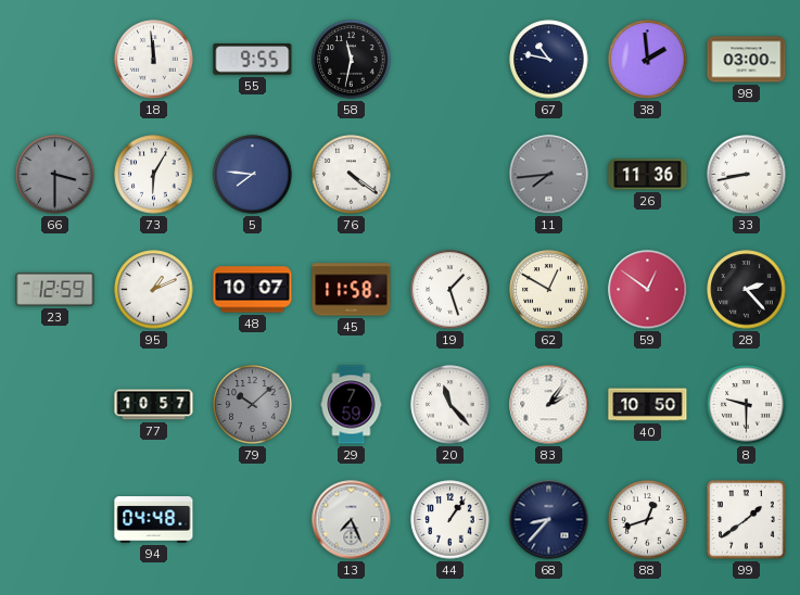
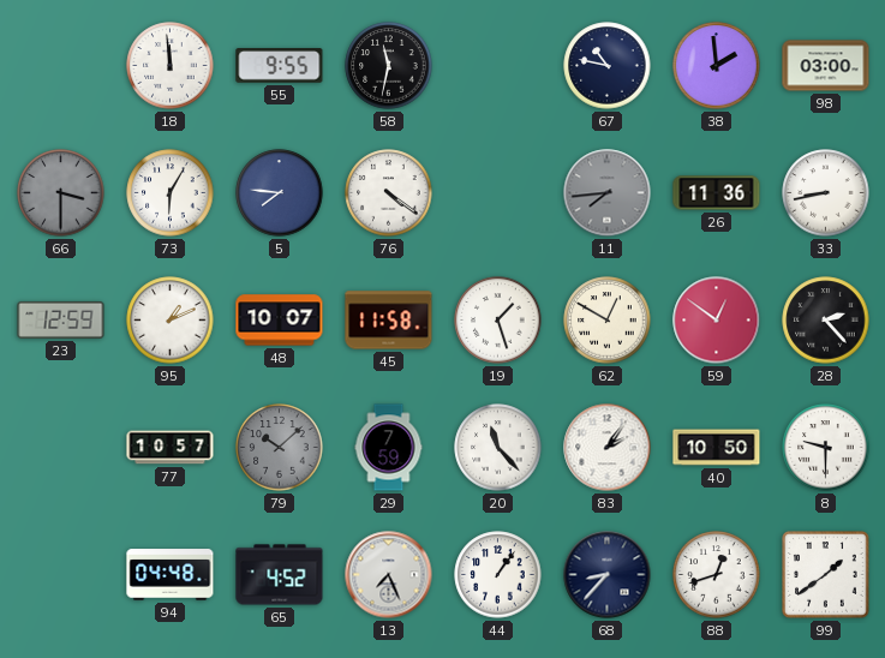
65: none -> 4:52
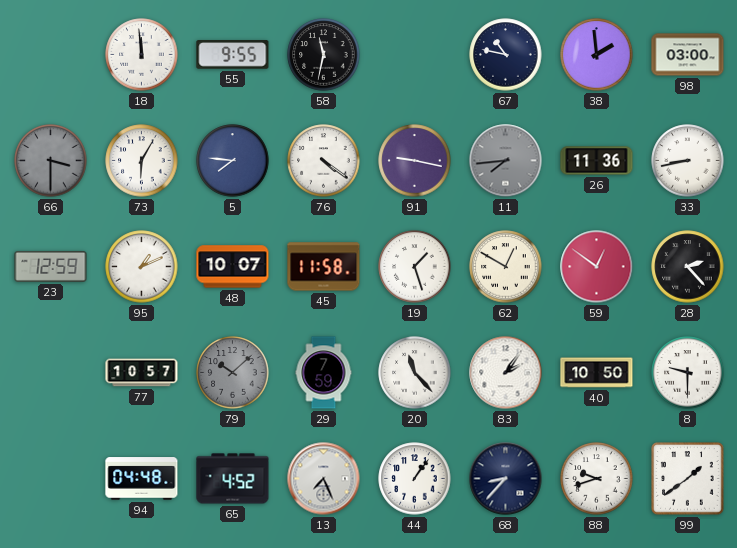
91: none -> 9:17
88: 12:42 -> 9:42
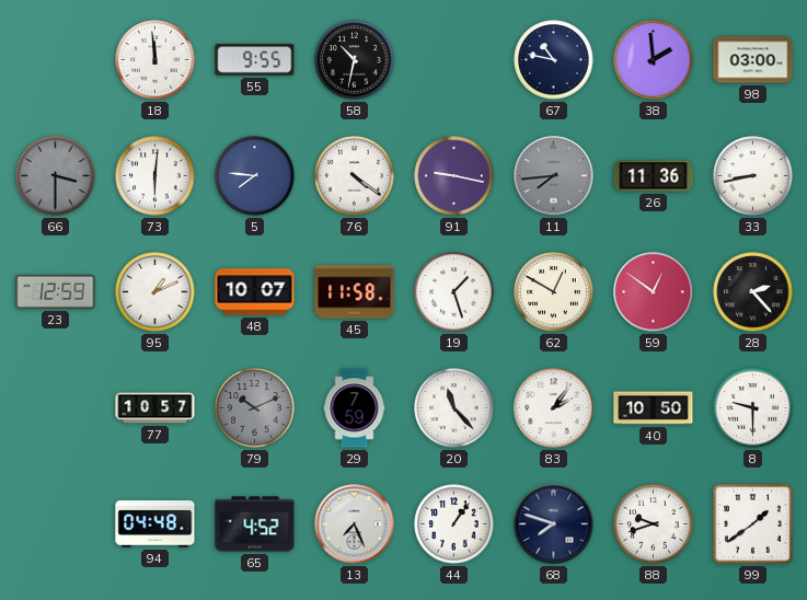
58: 11:32 -> 10:32
73: 6:05 -> 6:01
79: 10:08 -> 10:11
68: 8:37 -> 7:48
